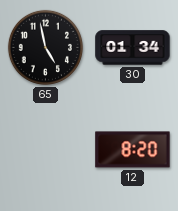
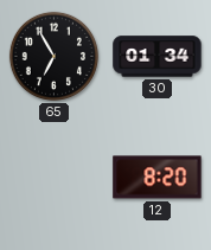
65: 4:58 -> 6:55
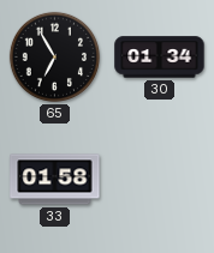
33: none -> 01:58
12: 8:20 -> none
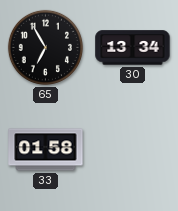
30: 01:34 -> 13:34
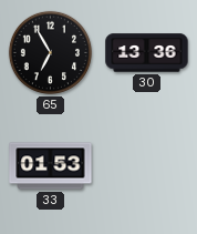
30: 13:34 -> 13:36
33: 01:58 -> 01:53
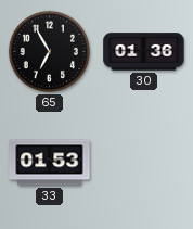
30: 13:36 -> 01:36
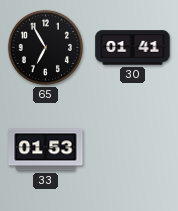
30: 01:36 -> 01:41
